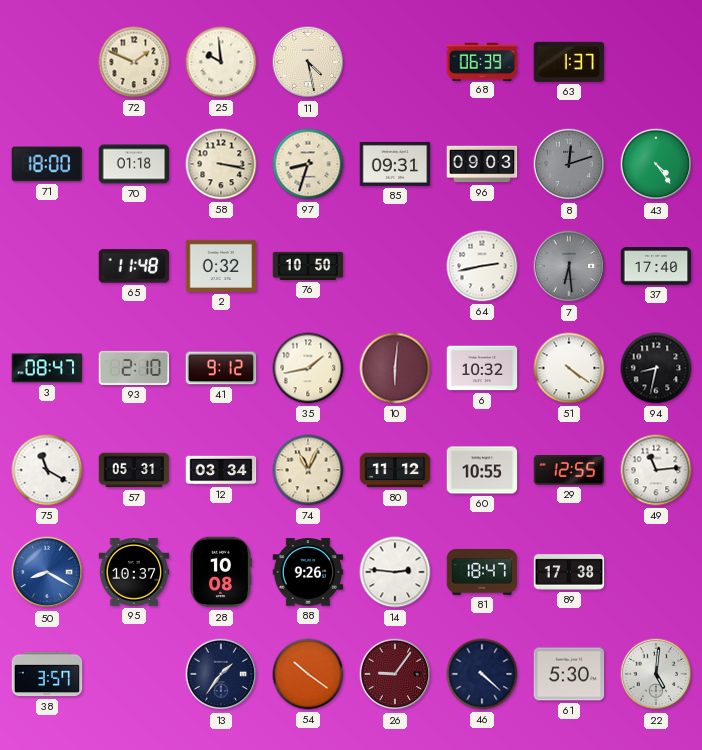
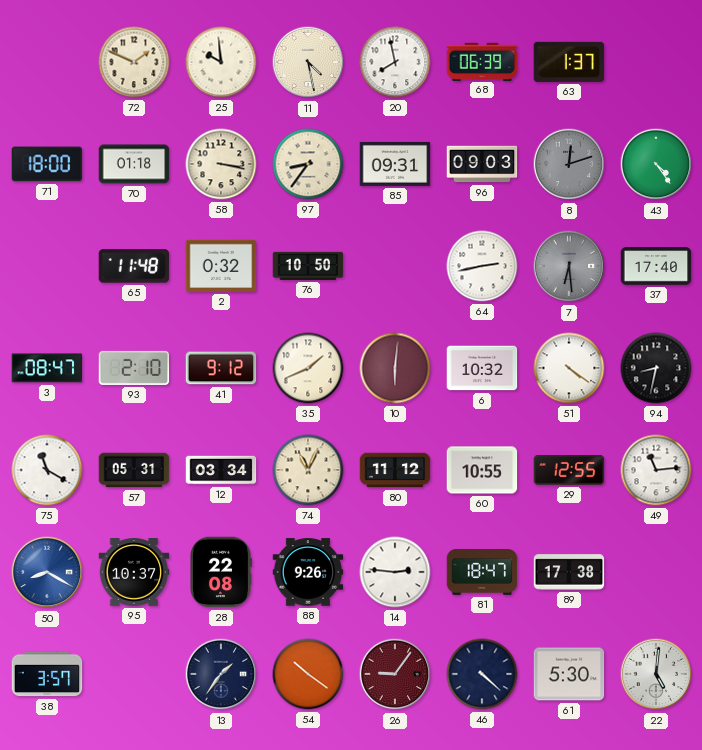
20: none -> 7:58
97: 8:33 -> 8:36
35: 1:43 -> 1:41
28: 10:08 -> 22:08
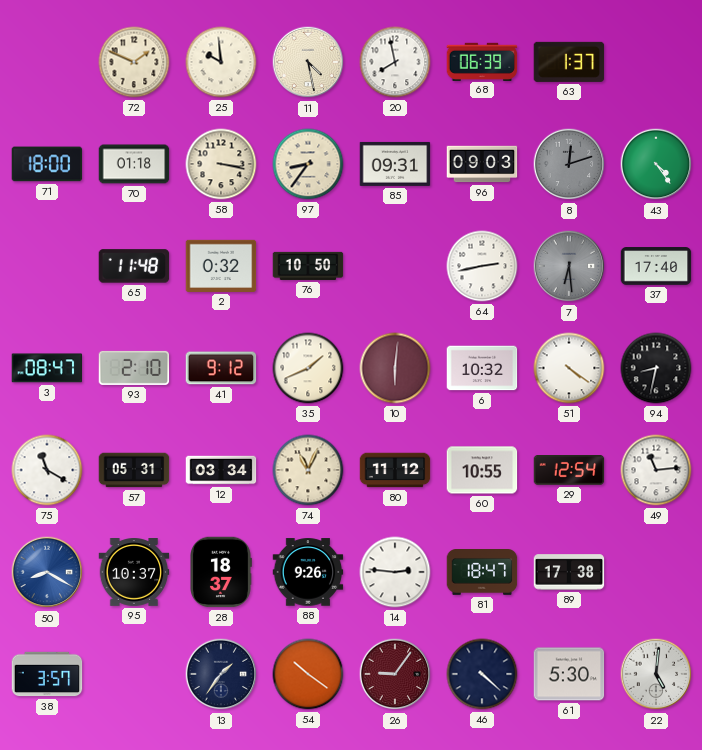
29: 12:55 -> 12:54
28: 22:08 -> 18:37
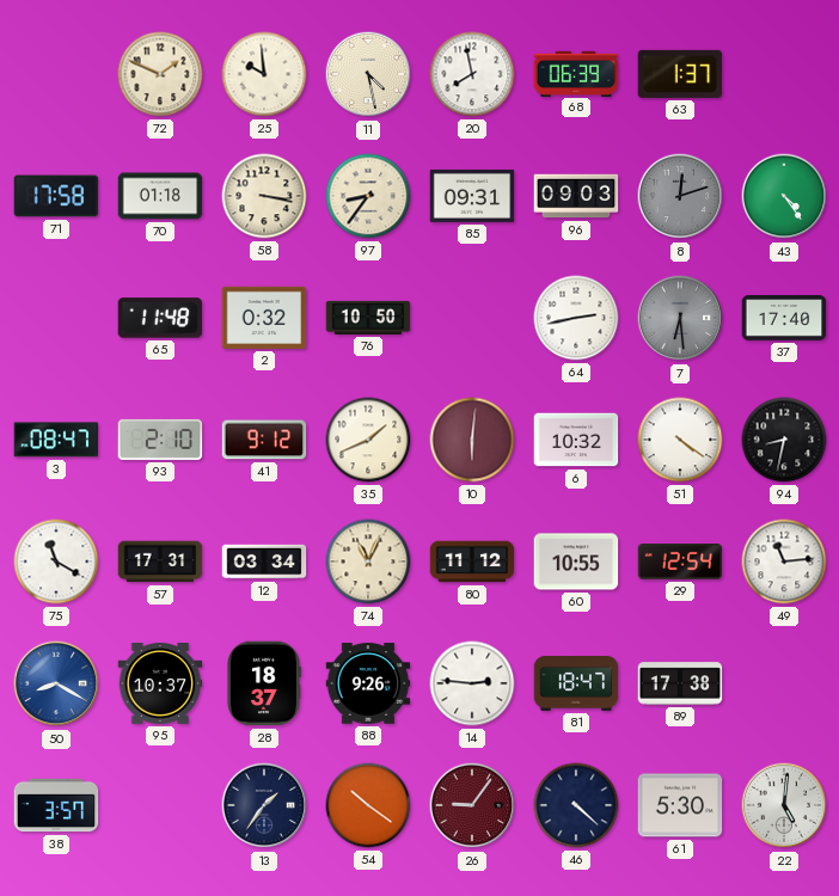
71: 18:00 -> 17:58
57: 05:31 -> 17:31
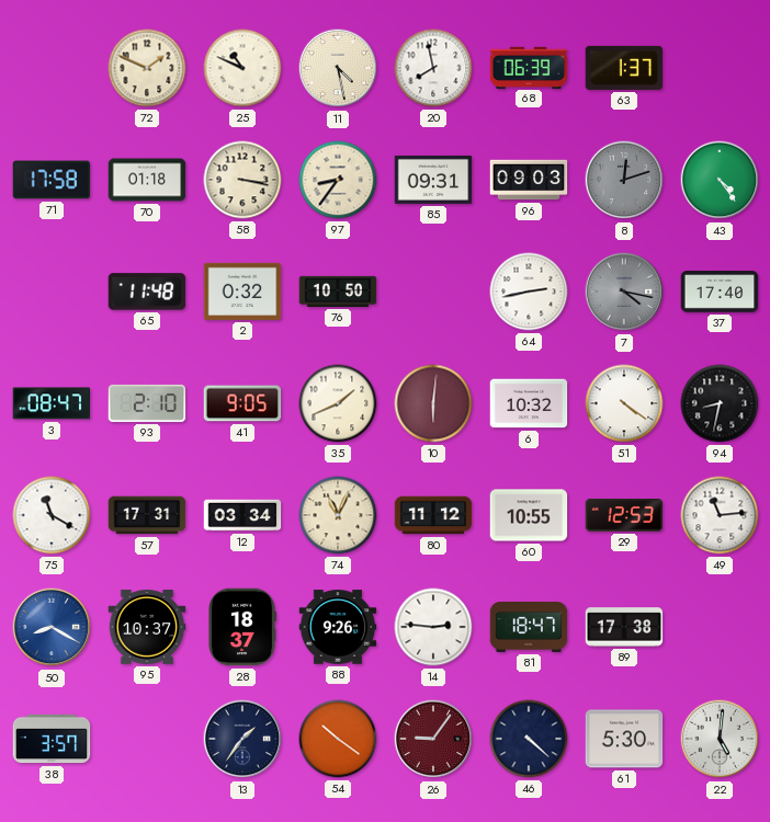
25: 9:59 -> 10:49
7: 6:29 -> 4:17
41: 9:12 -> 9:05
29: 12:54 -> 12:53
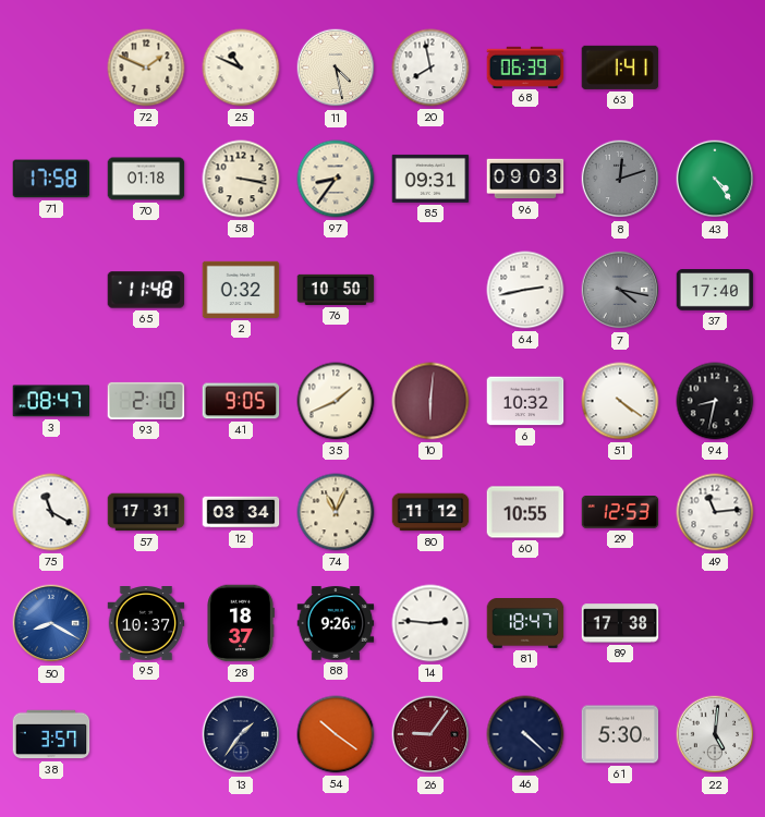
63: 1:37 -> 1:41
